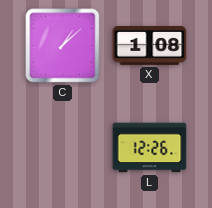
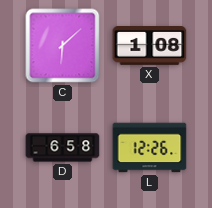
C: 1:08 -> 6:08
D: none -> 6:58
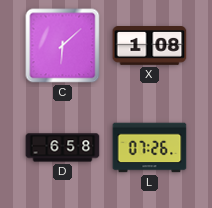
L: 12:26 -> 07:26
